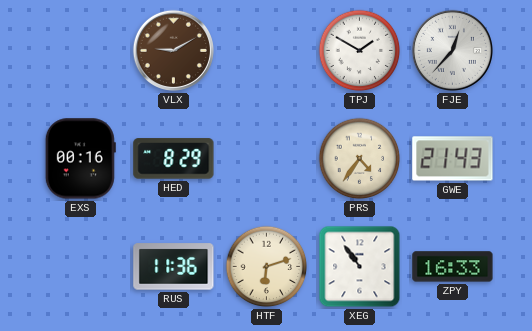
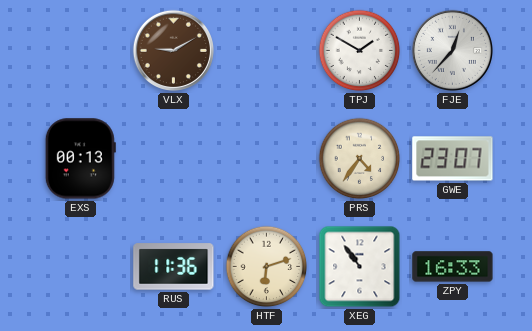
EXS: 00:16 -> 00:13
HED: 8:29 -> none
GWE: 21:43 -> 23:07
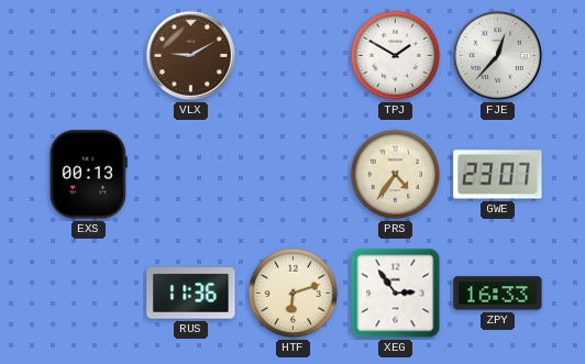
XEG: 10:54 -> 2:54
